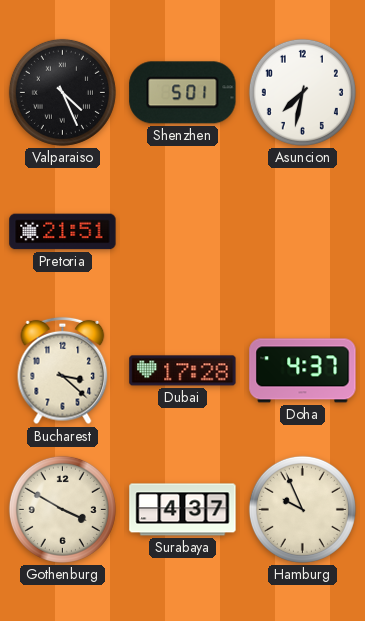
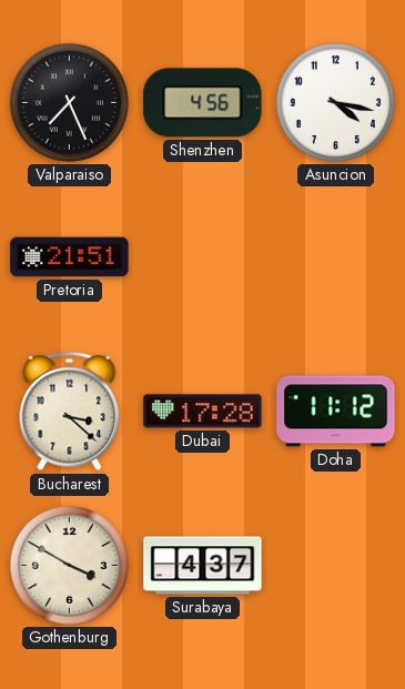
Valparaiso: 4:26 -> 7:26
Shenzhen: 5:01 -> 4:56
Asuncion: 7:32 -> 4:17
Doha: 4:37 -> 11:12
Hamburg: 9:56 -> none
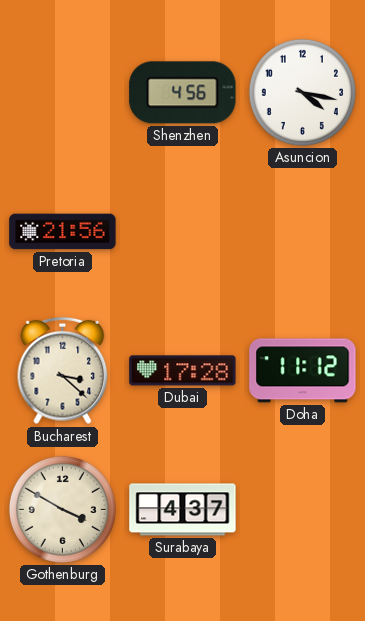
Valparaiso: 7:26 -> none
Pretoria: 21:51 -> 21:56
